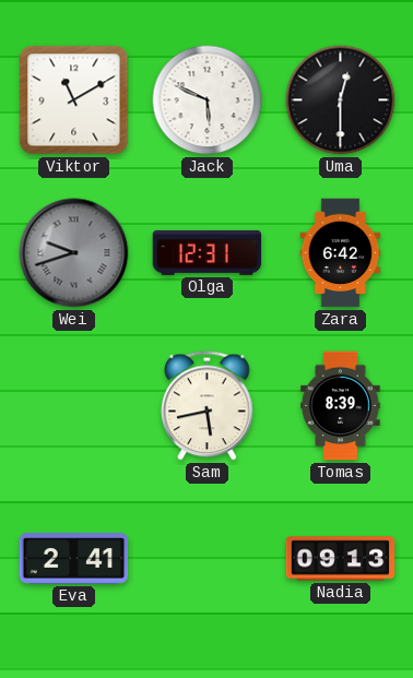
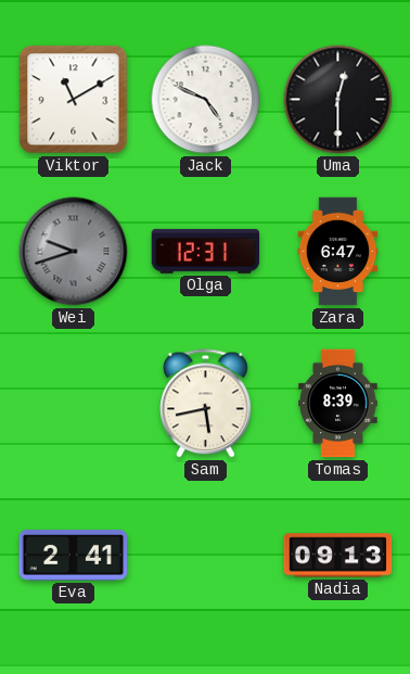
Jack: 5:49 -> 4:49
Zara: 6:42 -> 6:47
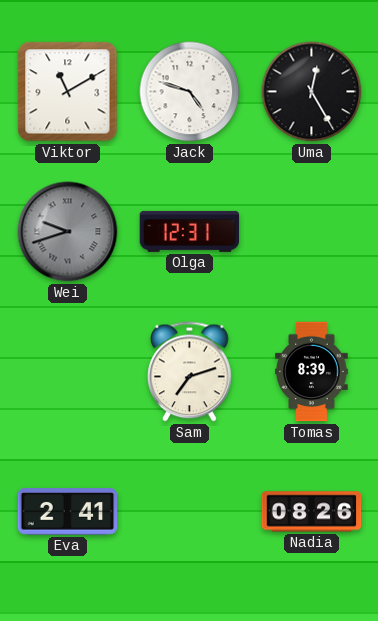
Jack: 4:49 -> 4:48
Uma: 12:30 -> 12:25
Zara: 6:47 -> none
Sam: 5:43 -> 7:12
Nadia: 09:13 -> 08:26
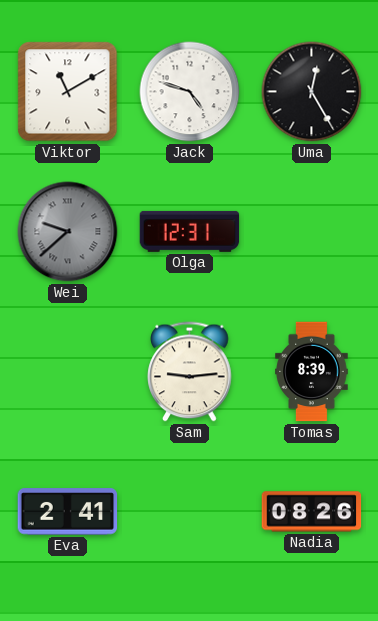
Wei: 9:42 -> 9:38
Sam: 7:12 -> 9:14
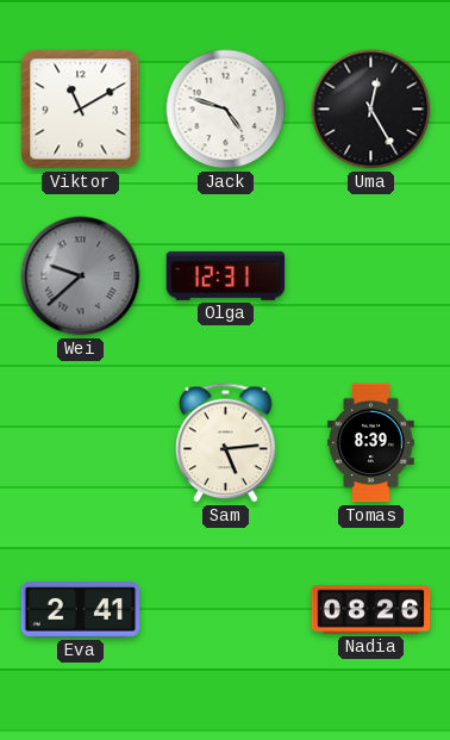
Sam: 9:14 -> 5:14
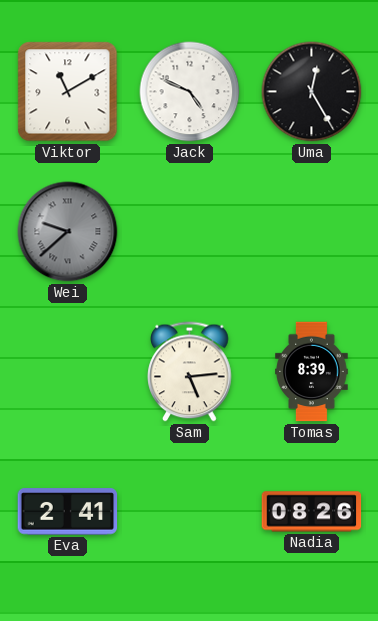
Jack: 4:48 -> 4:49
Olga: 12:31 -> none
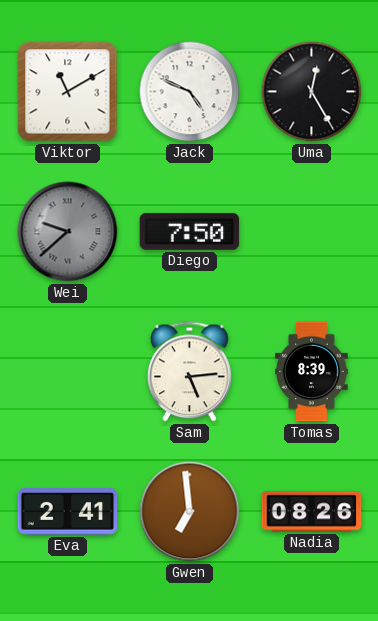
Diego: none -> 7:50
Gwen: none -> 6:59
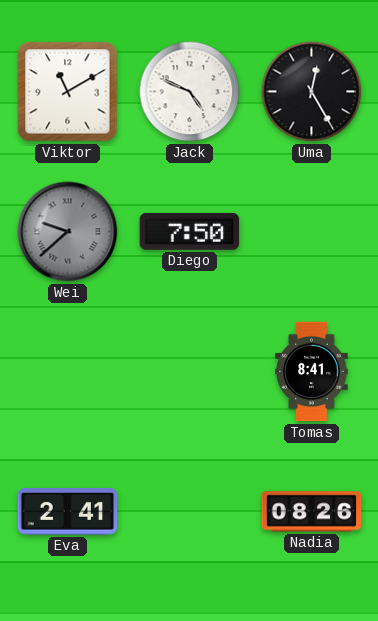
Sam: 5:14 -> none
Tomas: 8:39 -> 8:41
Gwen: 6:59 -> none
